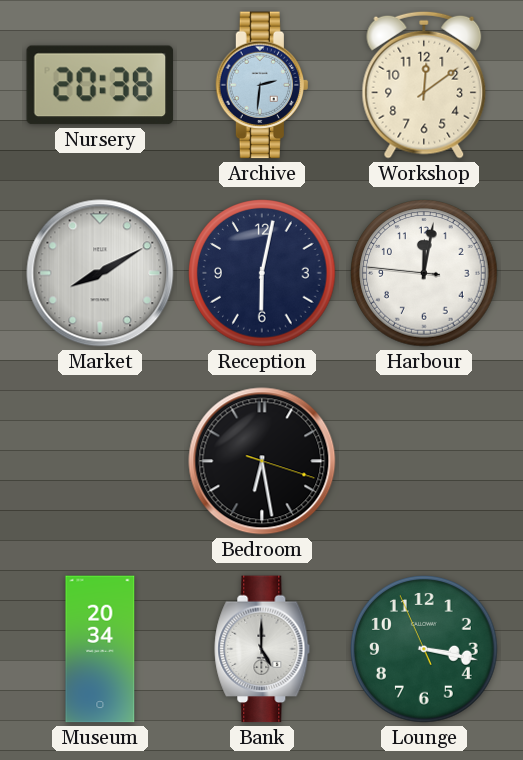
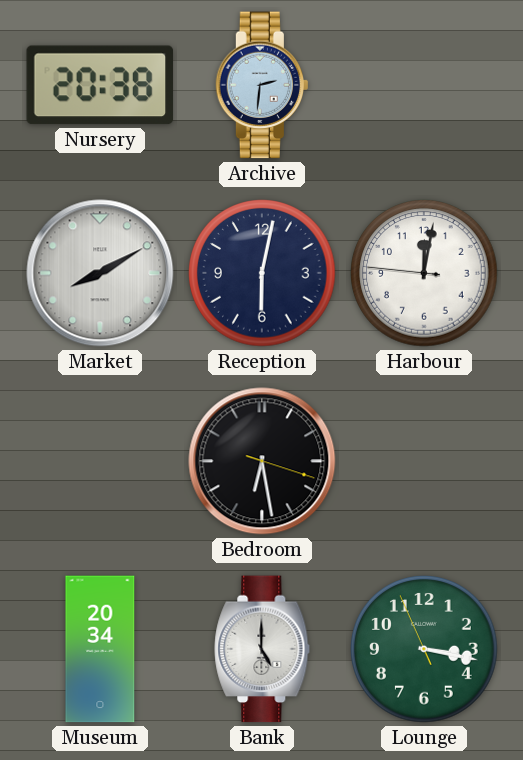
Workshop: 12:09 -> none
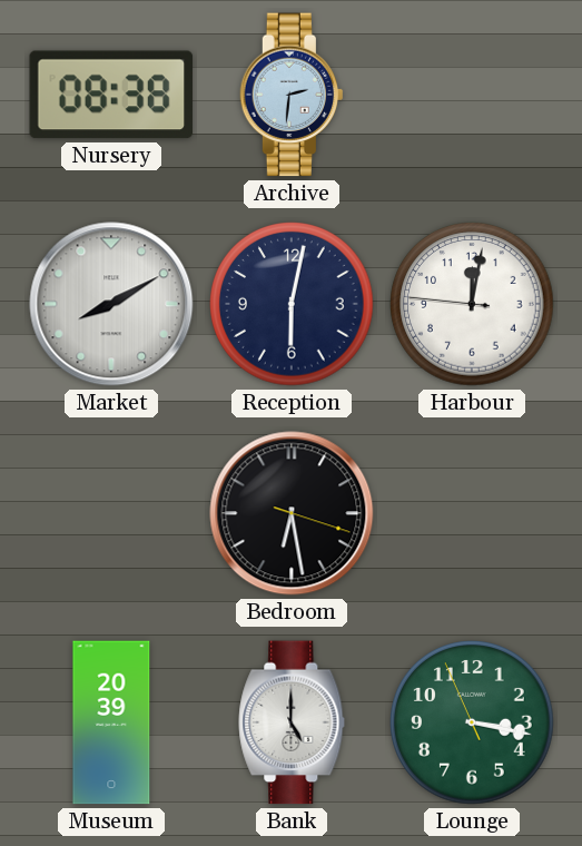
Nursery: 20:38 -> 08:38
Museum: 20:34 -> 20:39
